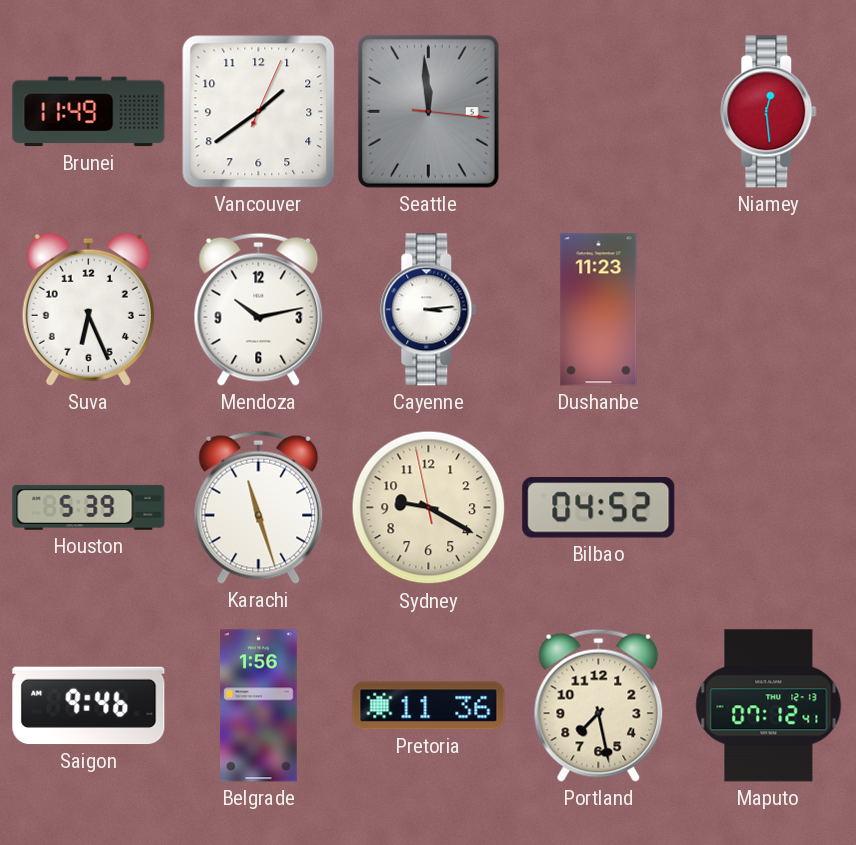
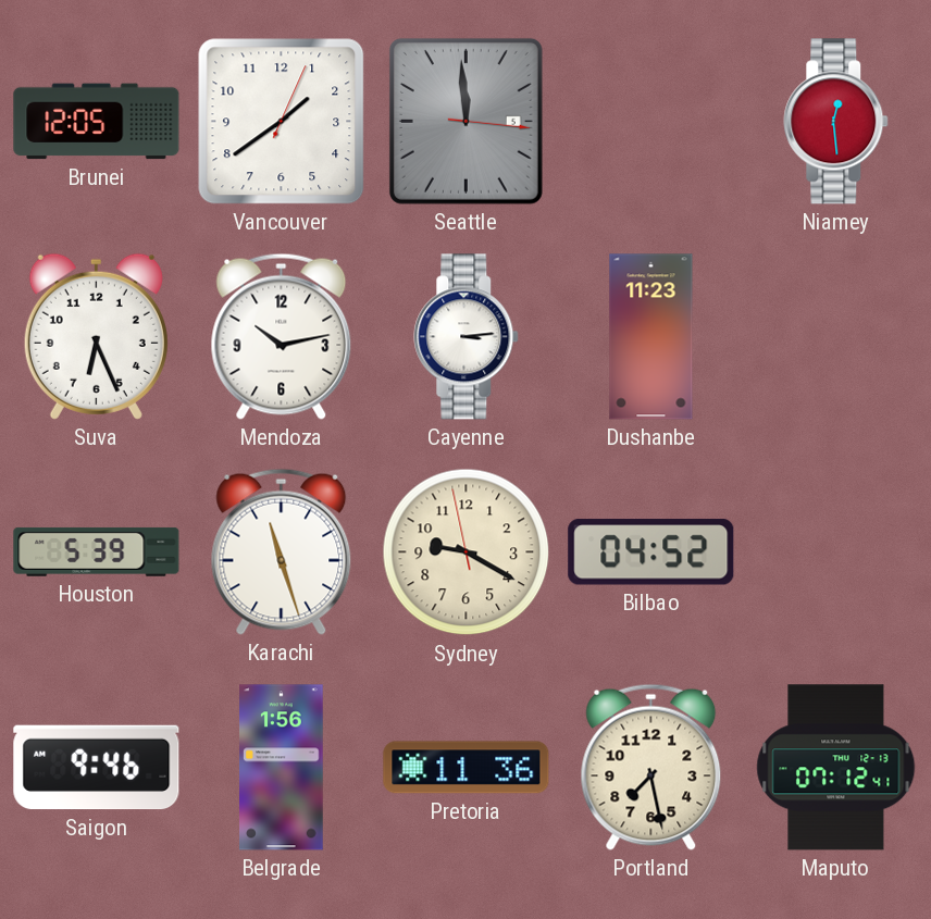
Brunei: 11:49 -> 12:05
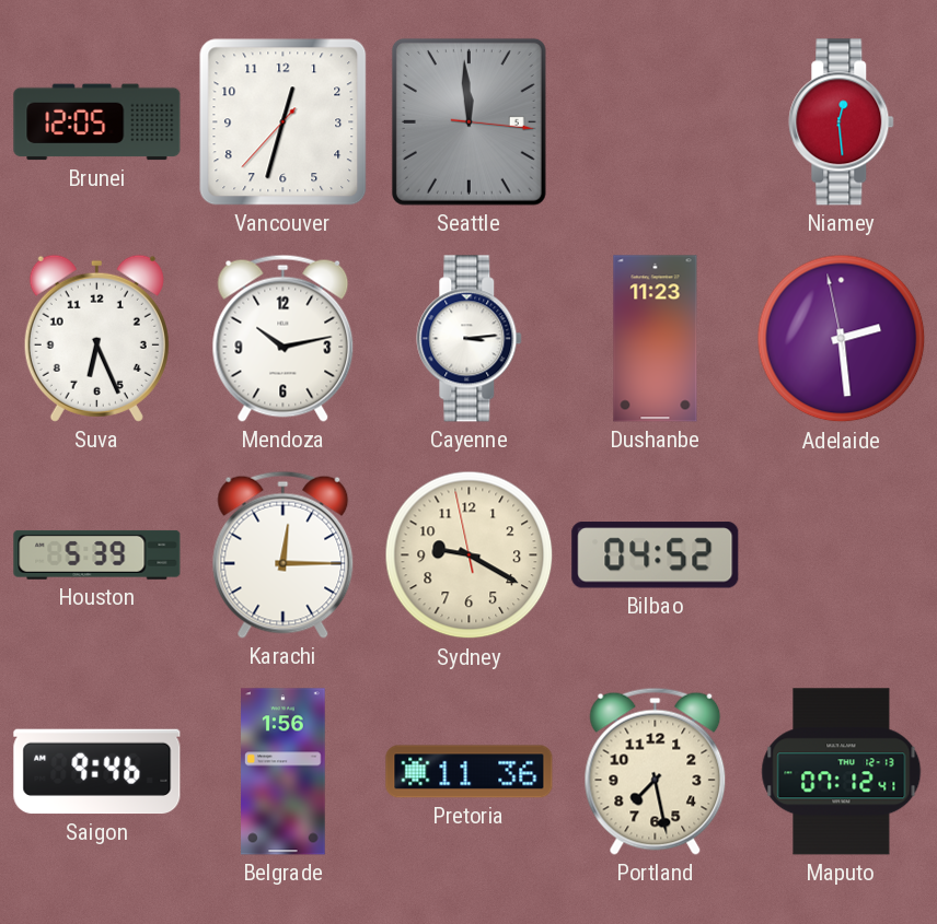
Vancouver: 1:39 -> 12:32
Adelaide: none -> 2:28
Karachi: 11:27 -> 12:15
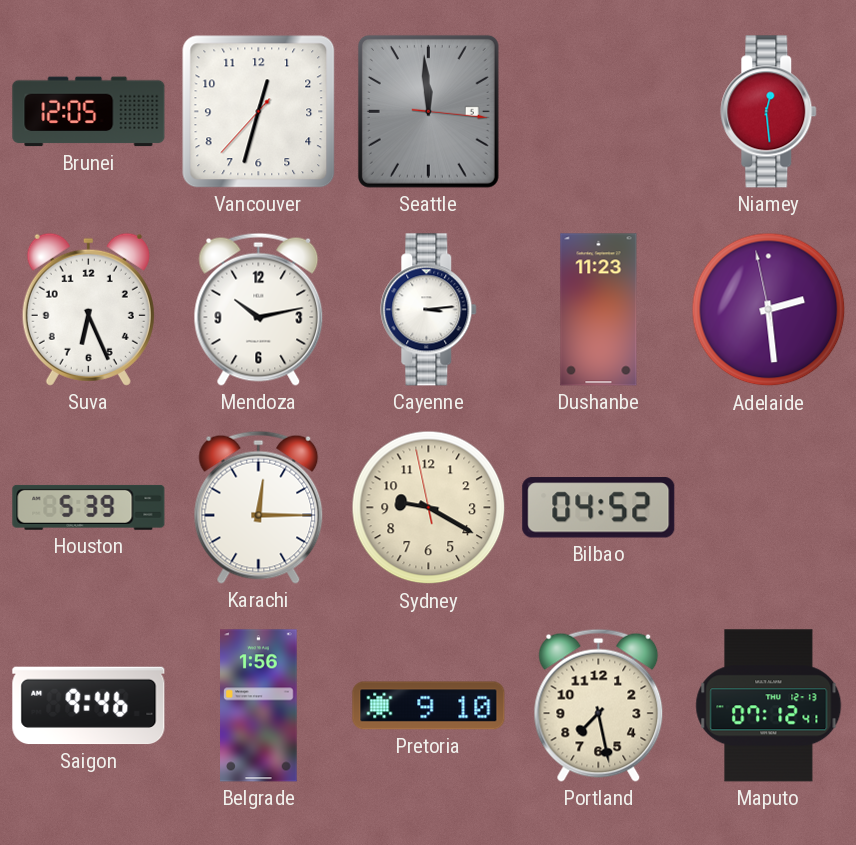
Pretoria: 11:36 -> 9:10
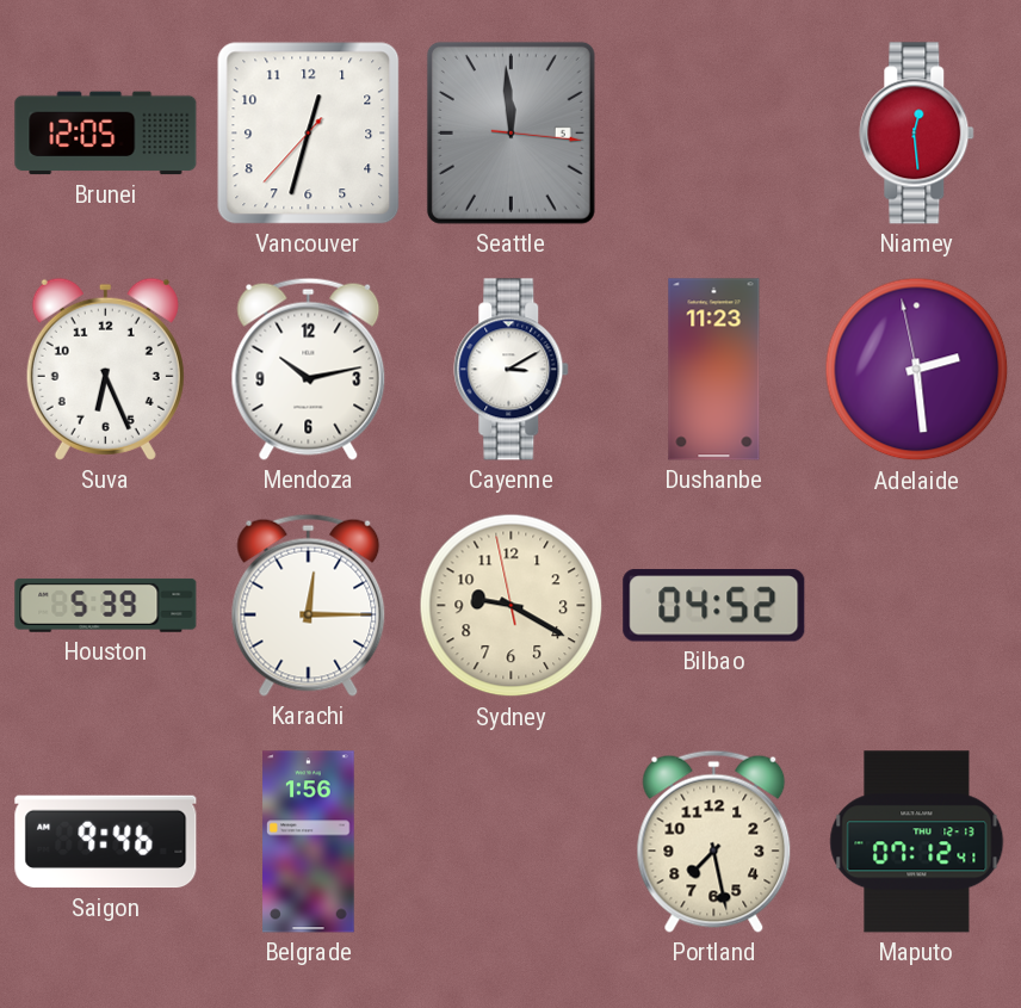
Cayenne: 3:14 -> 3:10
Pretoria: 9:10 -> none
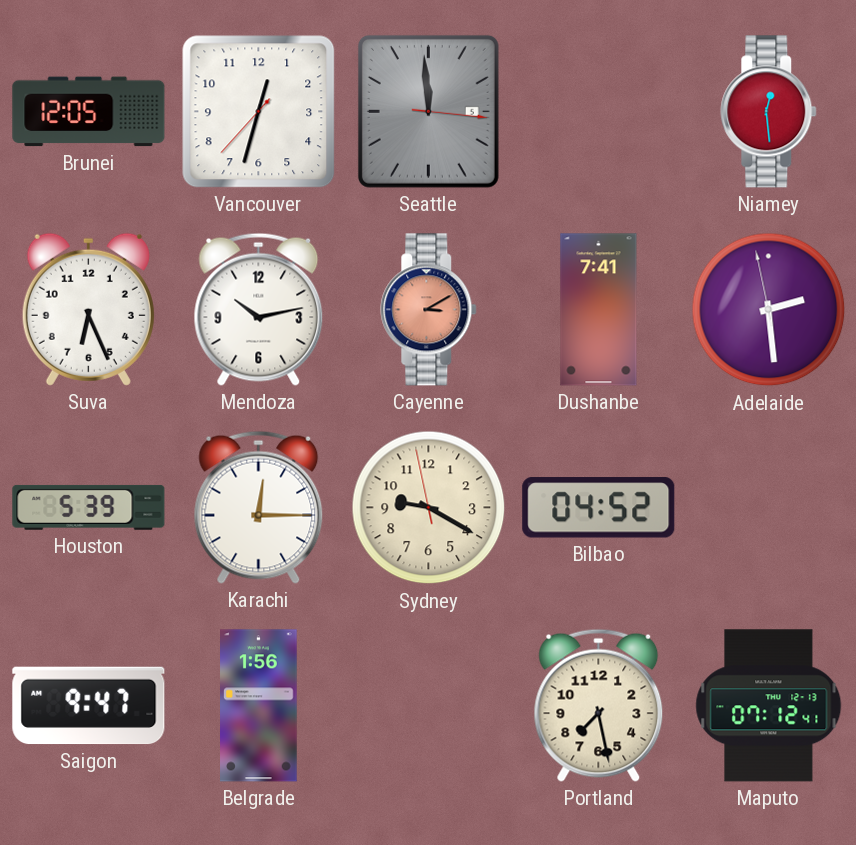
Cayenne dial: white -> salmon
Dushanbe: 11:23 -> 7:41
Saigon: 9:46 -> 9:47
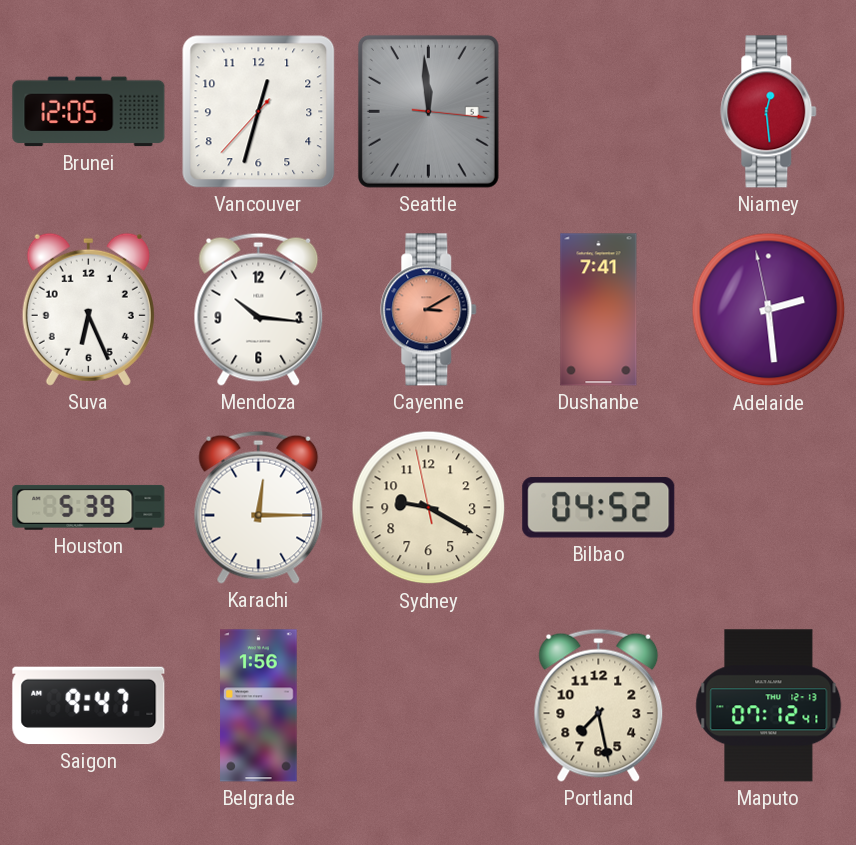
Mendoza: 10:13 -> 10:16
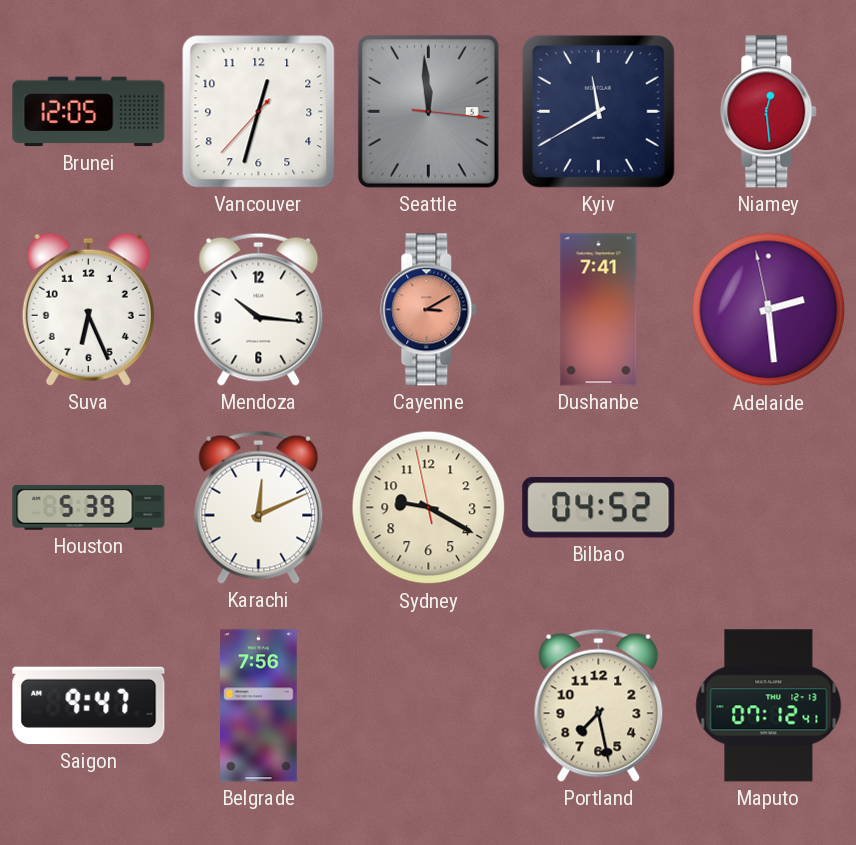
Kyiv: none -> 11:40
Karachi: 12:15 -> 12:11
Belgrade: 1:56 -> 7:56
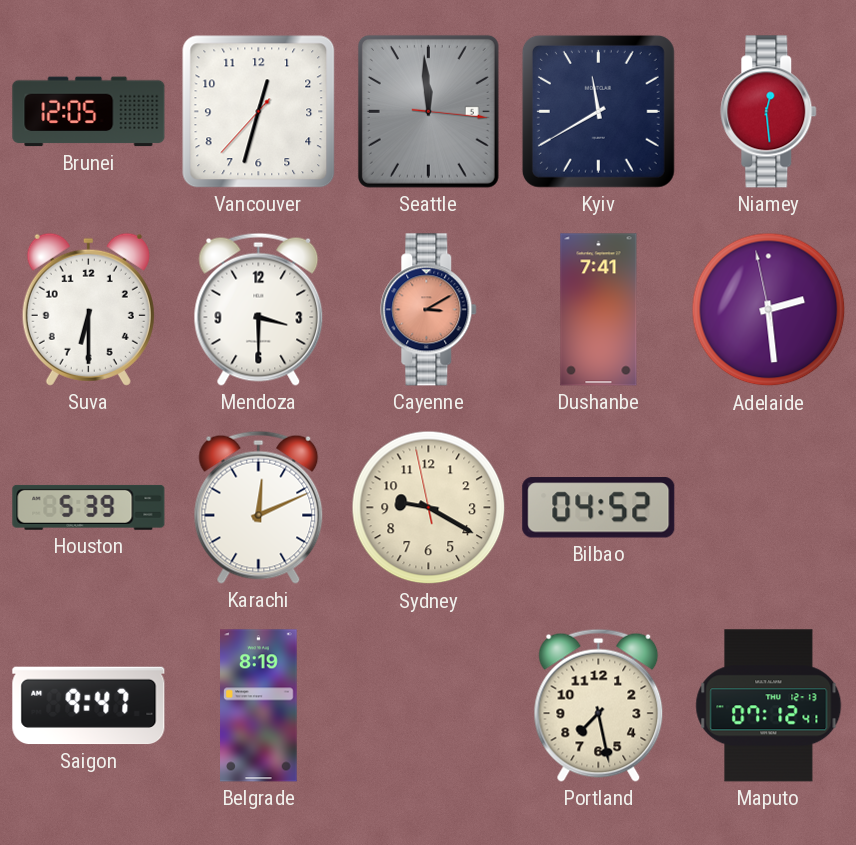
Suva: 6:26 -> 6:30
Mendoza: 10:16 -> 3:30
Belgrade: 7:56 -> 8:19
